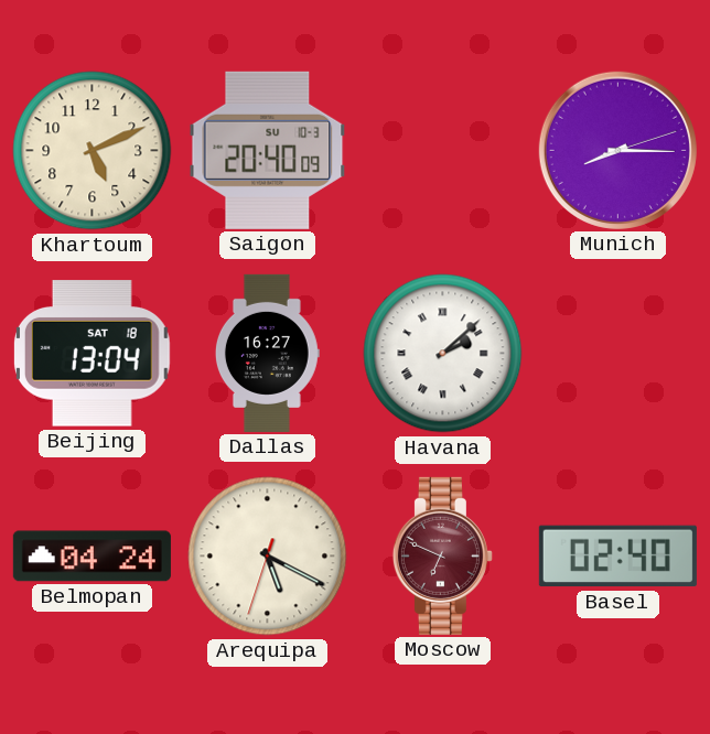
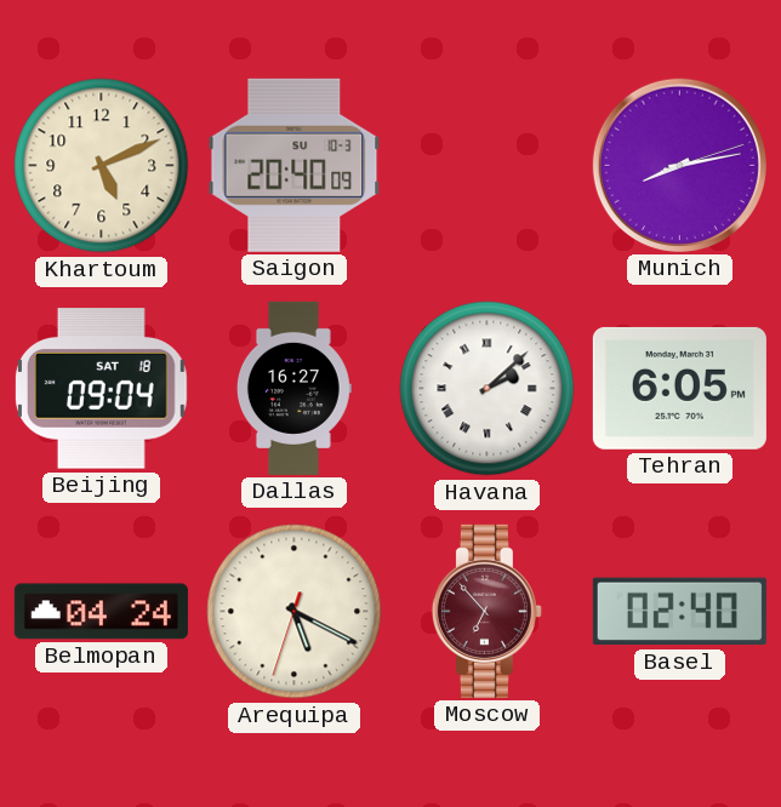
Munich: 8:15 -> 8:13
Beijing: 13:04 -> 09:04
Tehran: none -> 6:05
Moscow: 6:49 -> 6:53
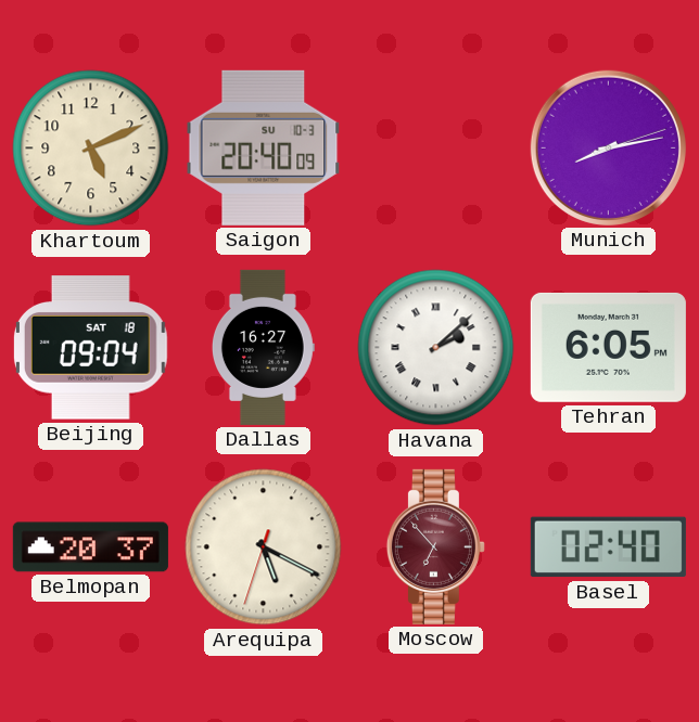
Belmopan: 04:24 -> 20:37
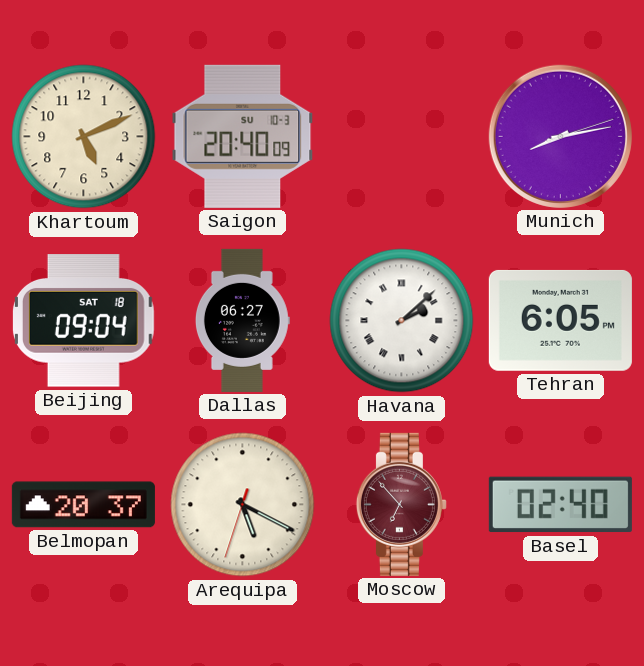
Dallas: 16:27 -> 06:27
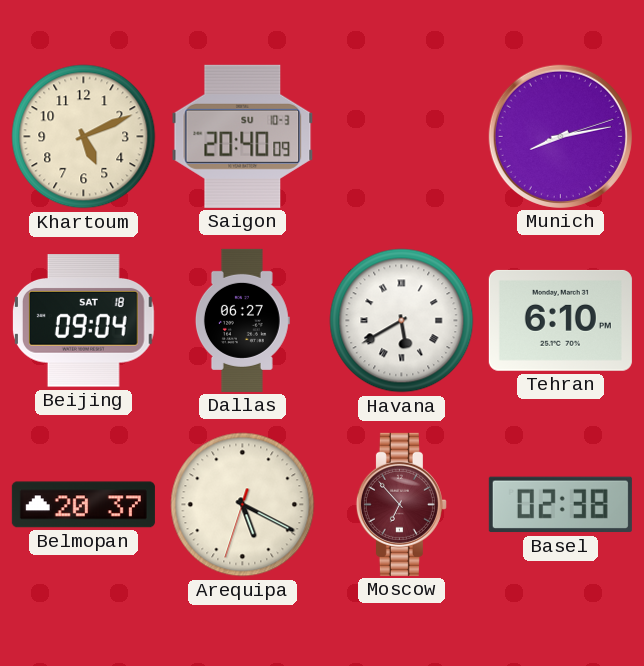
Havana: 2:08 -> 5:40
Tehran: 6:05 -> 6:10
Basel: 02:40 -> 02:38
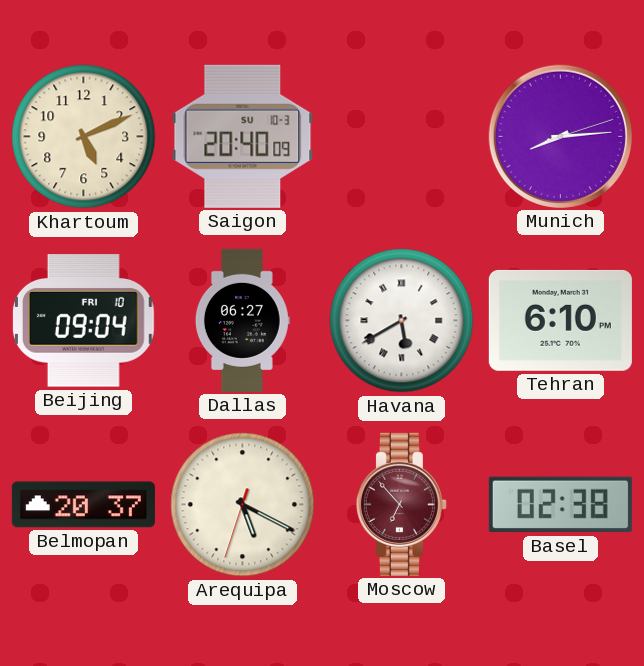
Munich: 8:13 -> 8:14
Beijing date: SAT 18 -> FRI 10
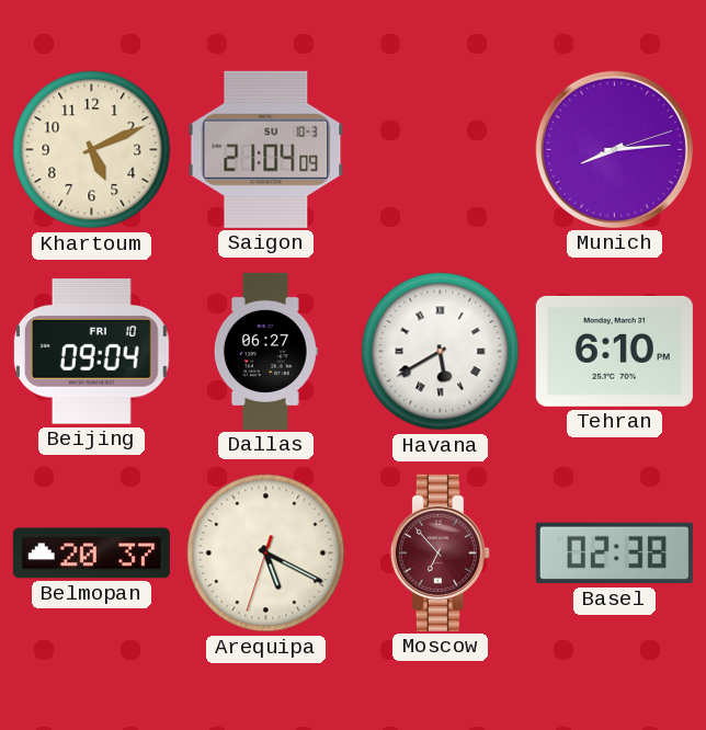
Saigon: 20:40 -> 21:04
